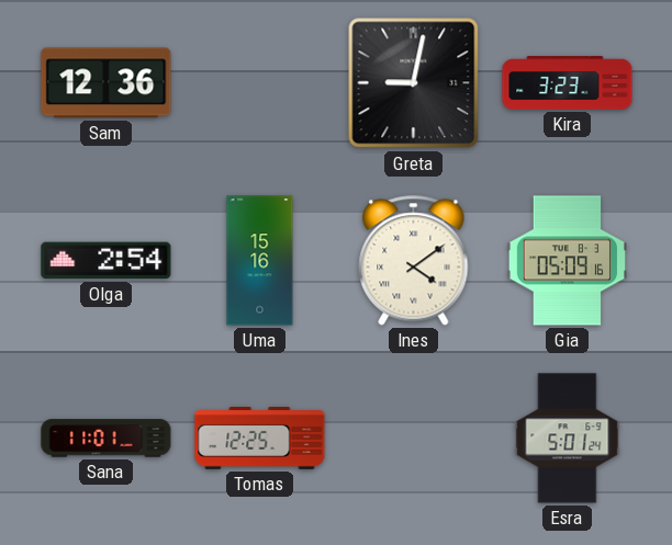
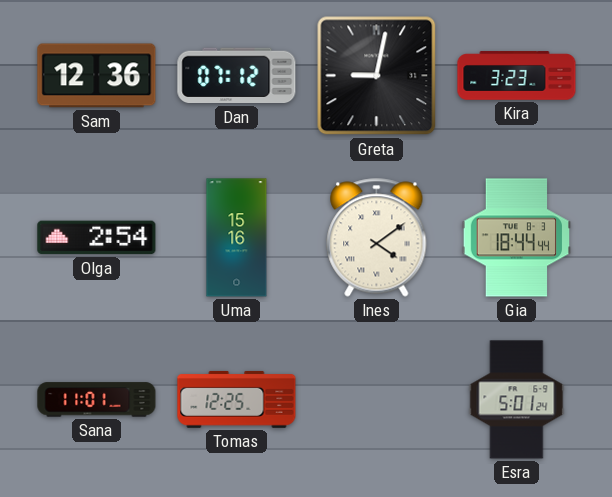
Dan: none -> 07:12
Gia: 05:09 -> 18:44
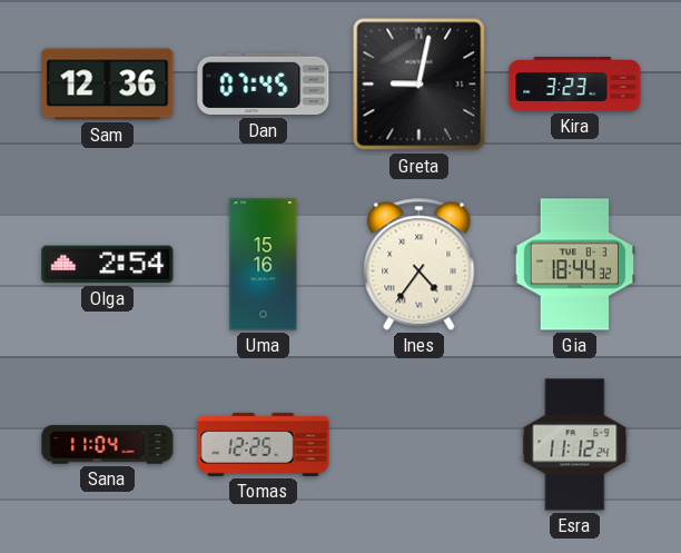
Dan: 07:12 -> 07:45
Ines: 4:09 -> 4:36
Gia: 18:44:44 -> 18:44:32
Sana: 11:01 -> 11:04
Esra: 5:01 -> 11:12
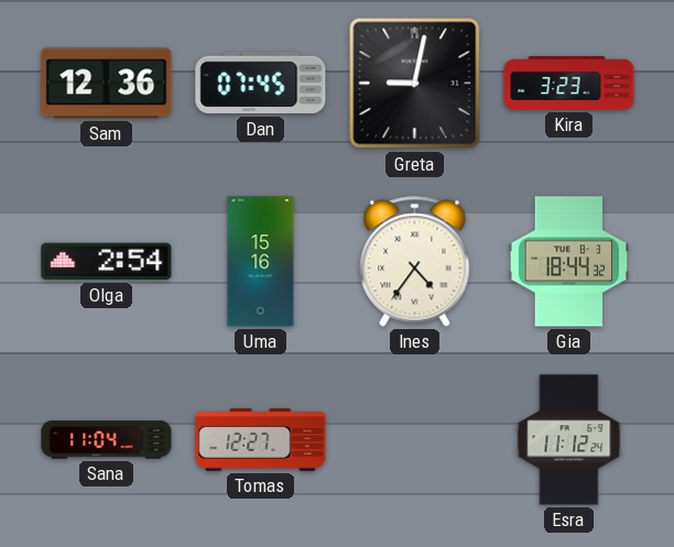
Tomas: 12:25 -> 12:27
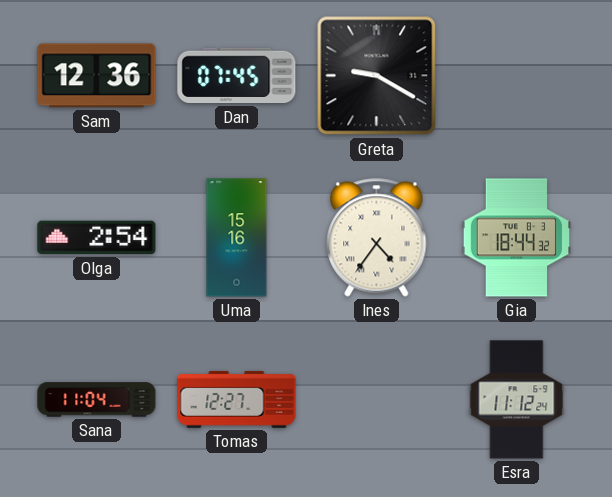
Greta: 9:02 -> 9:20
Kira: 3:23 -> none
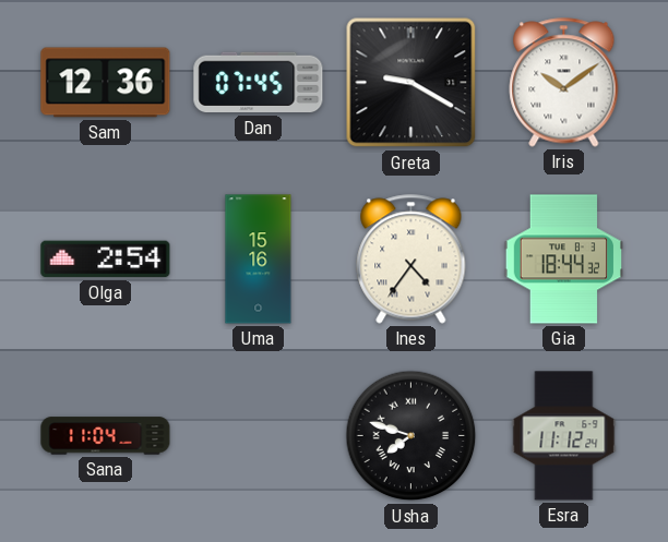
Iris: none -> 10:09
Tomas: 12:27 -> none
Usha: none -> 7:48
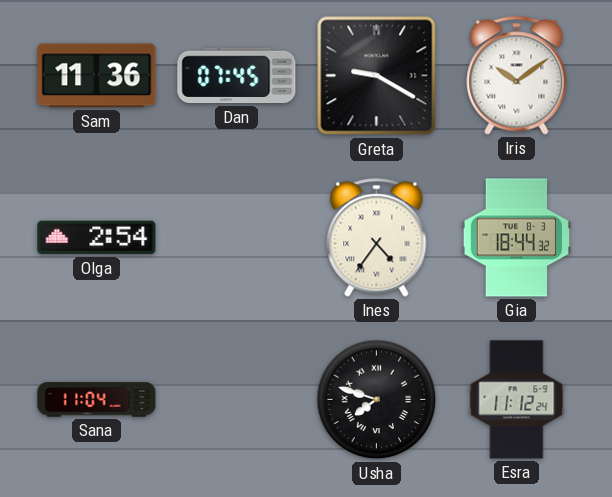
Sam: 12:36 -> 11:36
Uma: 15:16 -> none
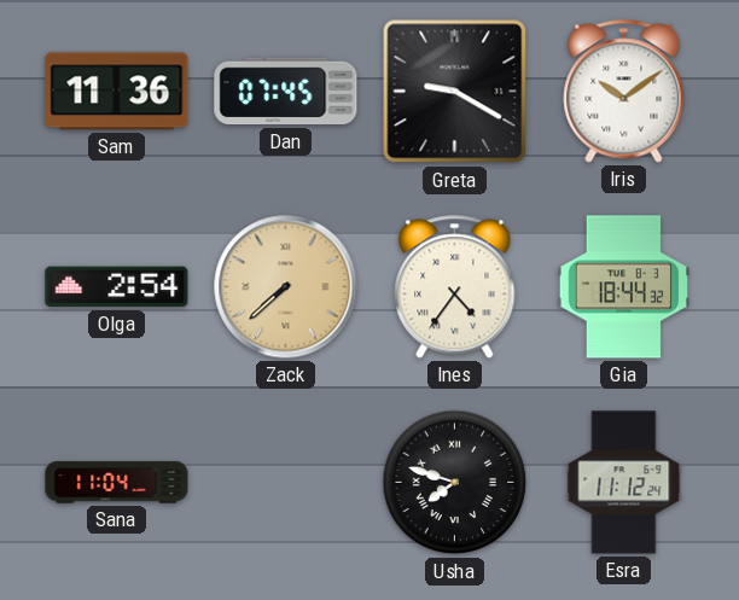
Zack: none -> 7:38
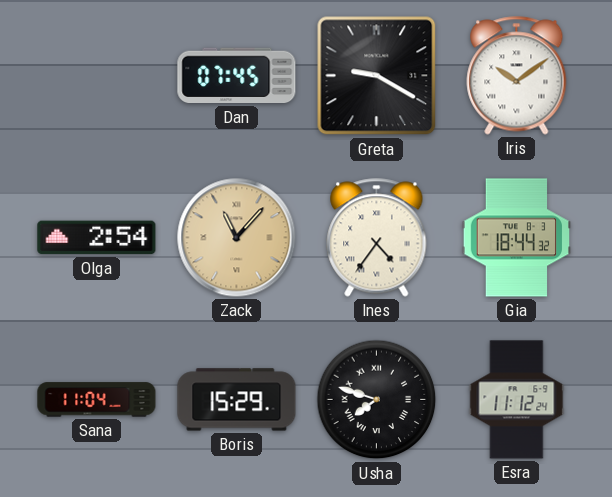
Sam: 11:36 -> none
Zack: 7:38 -> 11:07
Boris: none -> 15:29
